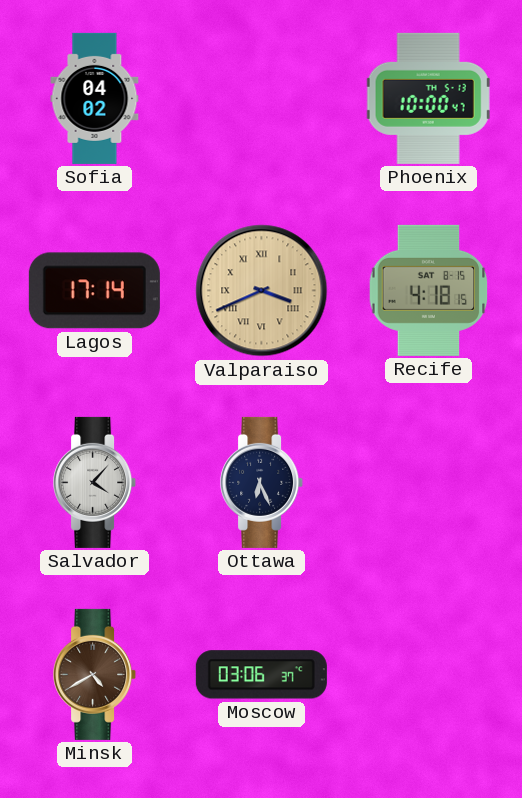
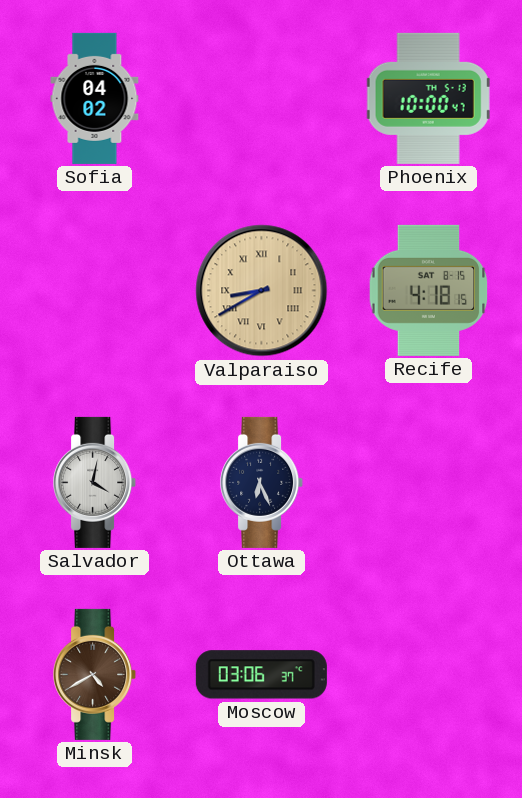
Lagos: 17:14 -> none
Valparaiso: 3:41 -> 8:40
Salvador: 4:07 -> 4:02
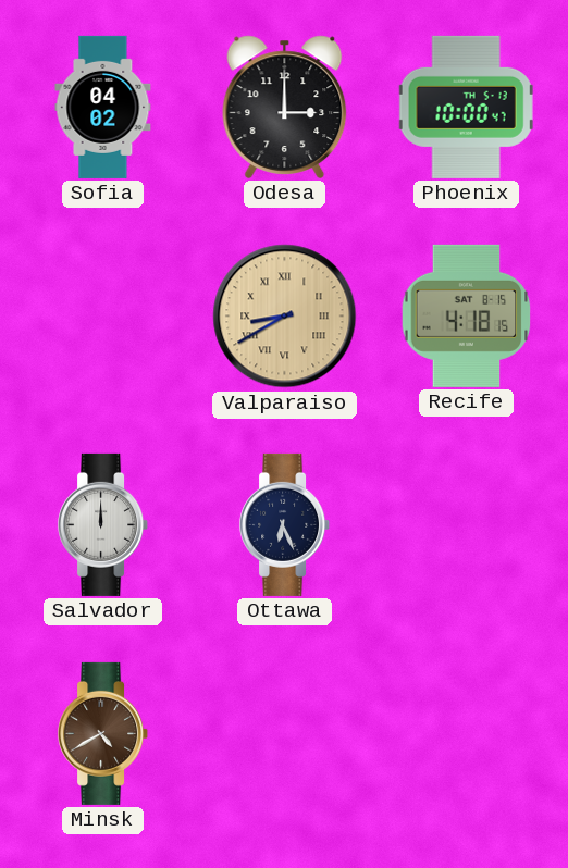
Odesa: none -> 3:00
Salvador: 4:02 -> 12:00
Moscow: 03:06 -> none
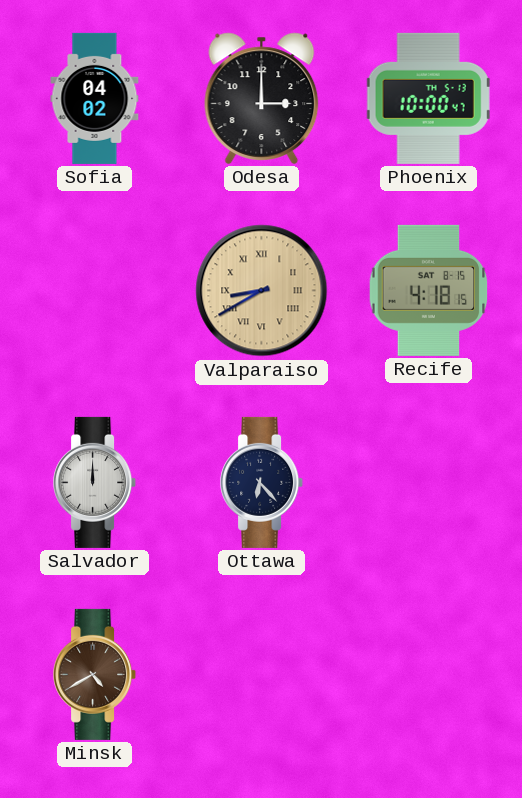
Ottawa: 6:26 -> 6:23
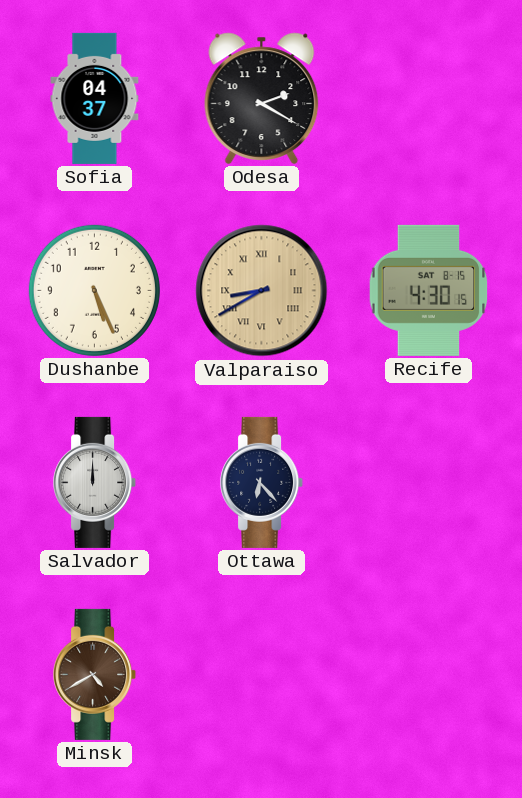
Sofia: 04:02 -> 04:37
Odesa: 3:00 -> 2:20
Phoenix: 10:00 -> none
Dushanbe: none -> 5:26
Recife: 4:18 -> 4:30
